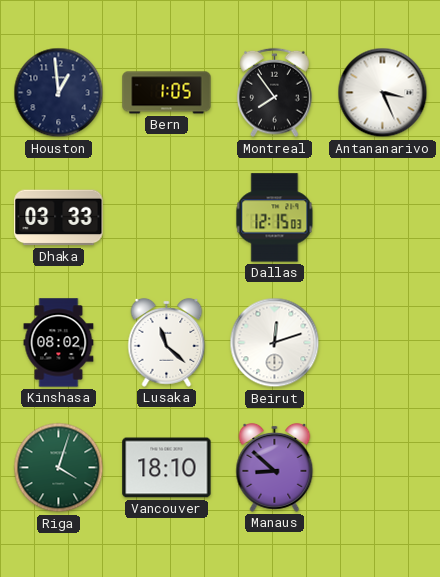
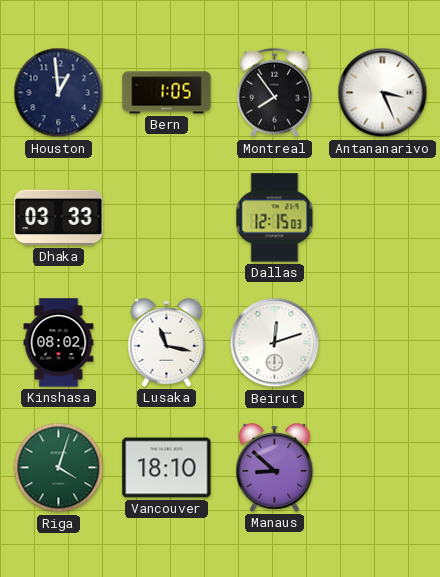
Lusaka: 11:22 -> 11:17
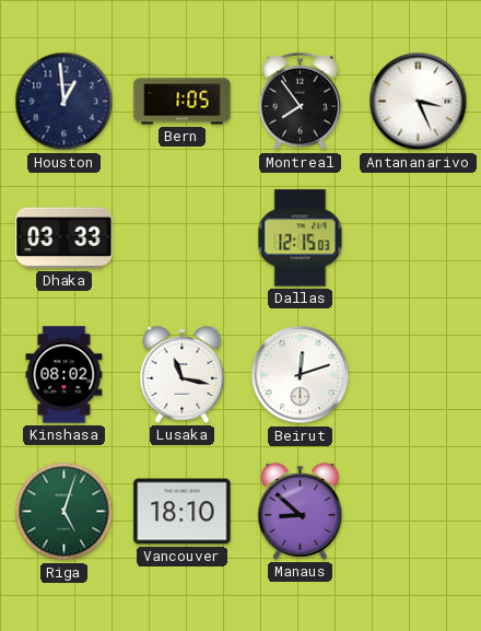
Riga: 4:03 -> 5:03
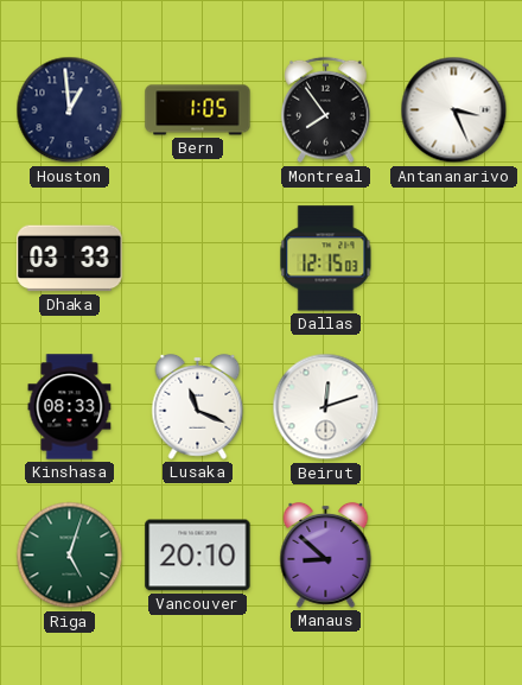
Kinshasa: 08:02 -> 08:33
Lusaka: 11:17 -> 11:19
Vancouver: 18:10 -> 20:10
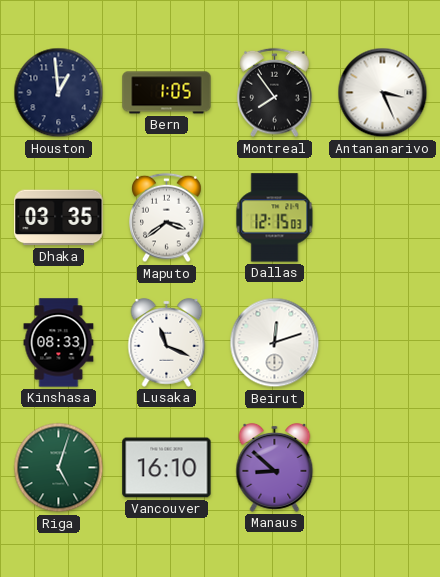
Dhaka: 03:33 -> 03:35
Maputo: none -> 3:39
Vancouver: 20:10 -> 16:10
